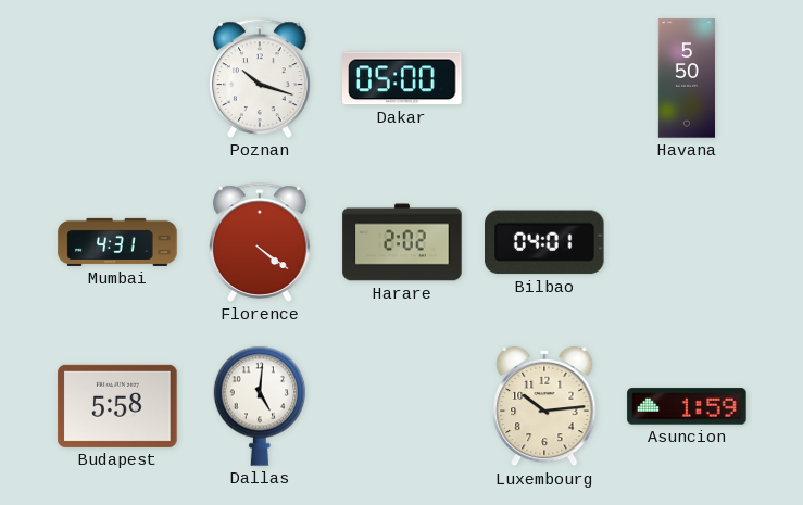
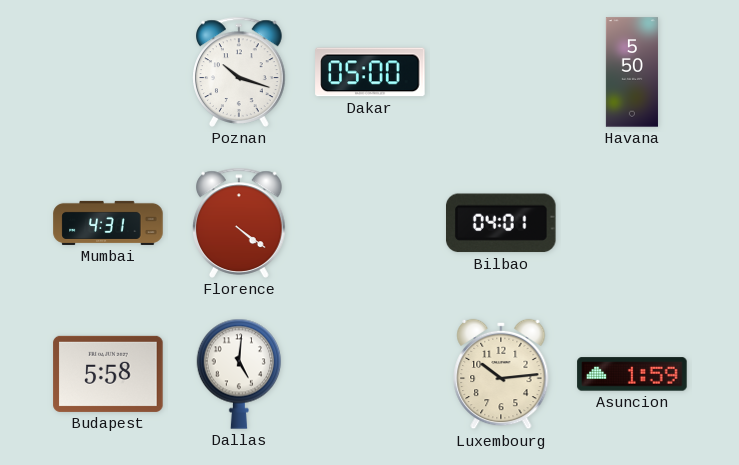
Harare: 2:02 -> none
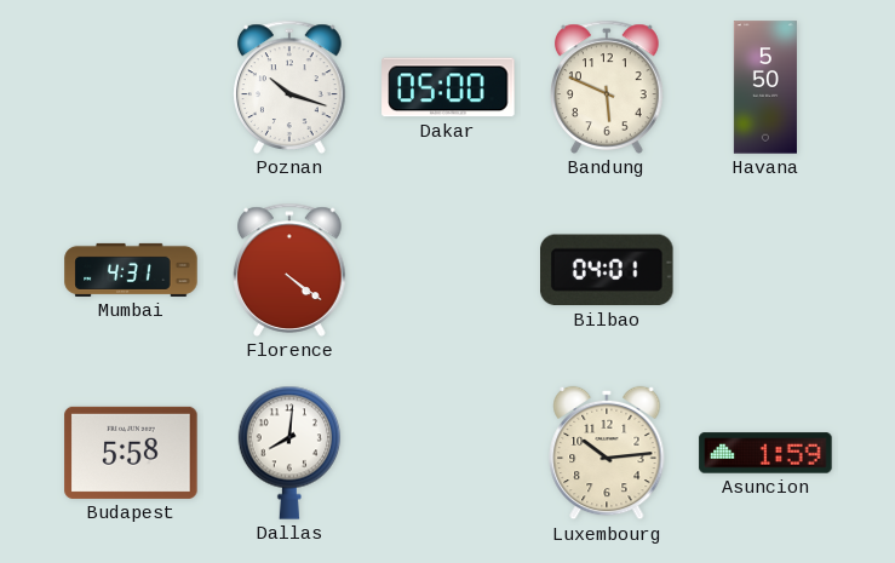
Bandung: none -> 5:49
Dallas: 5:01 -> 8:01
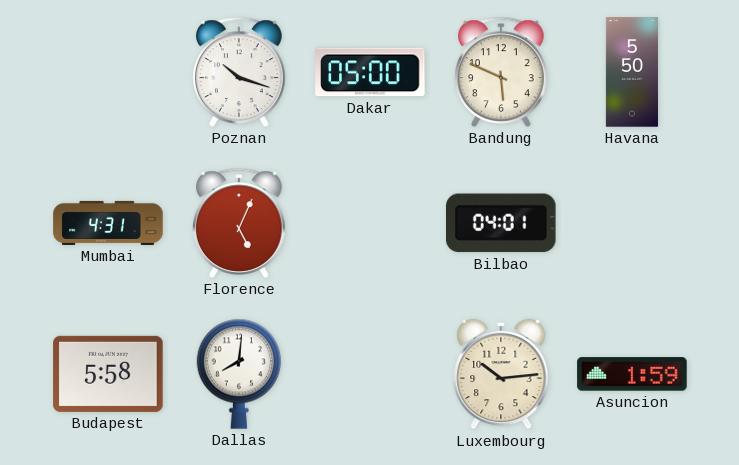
Florence: 4:21 -> 5:04
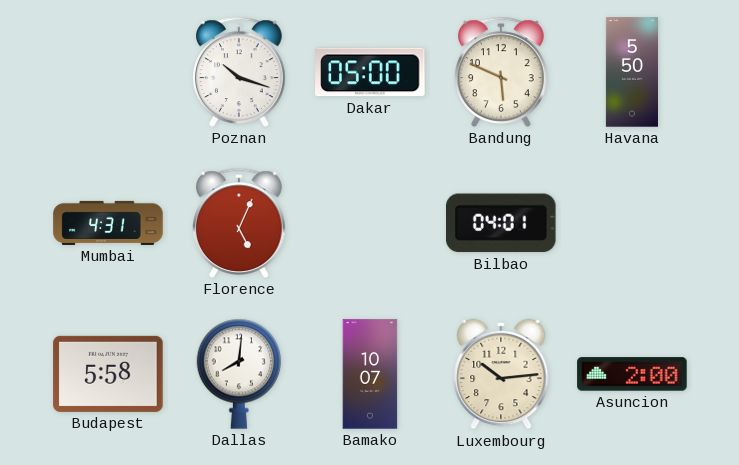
Bamako: none -> 10:07
Asuncion: 1:59 -> 2:00
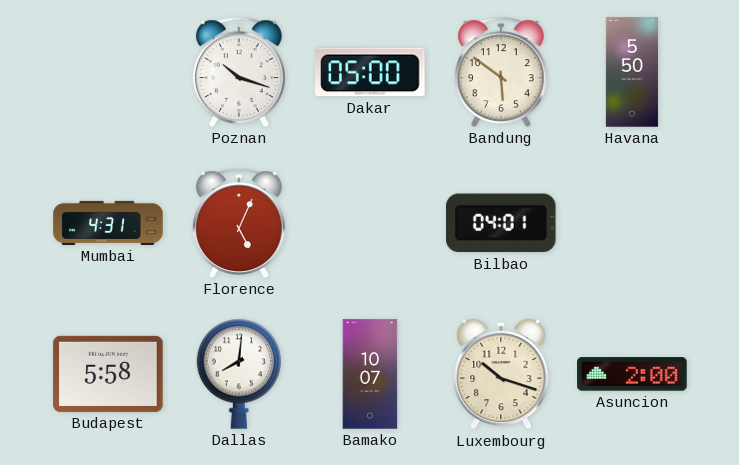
Bandung: 5:49 -> 5:51
Luxembourg: 10:14 -> 10:18
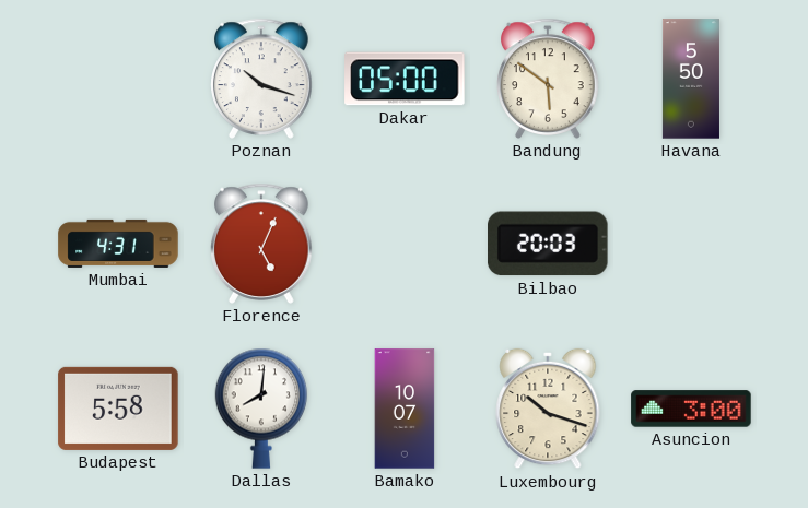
Bilbao: 04:01 -> 20:03
Asuncion: 2:00 -> 3:00
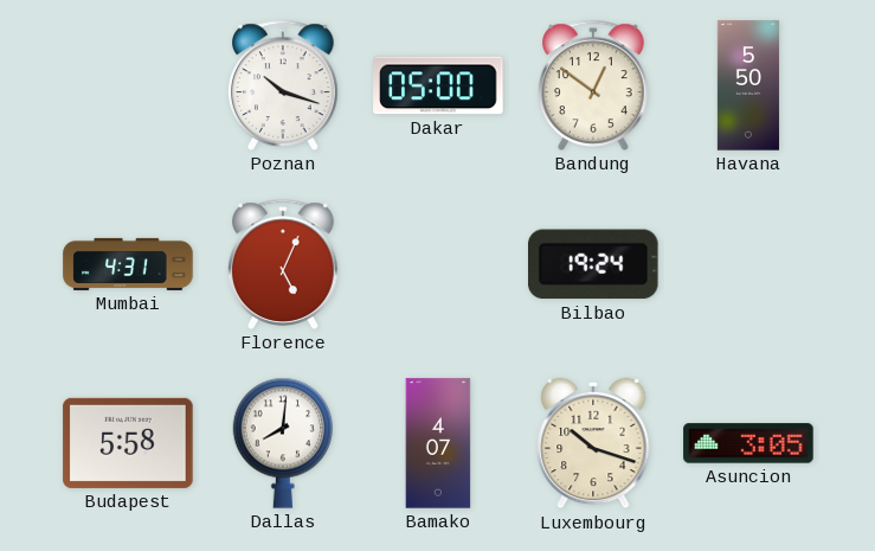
Bandung: 5:51 -> 12:51
Bilbao: 20:03 -> 19:24
Bamako: 10:07 -> 4:07
Asuncion: 3:00 -> 3:05
